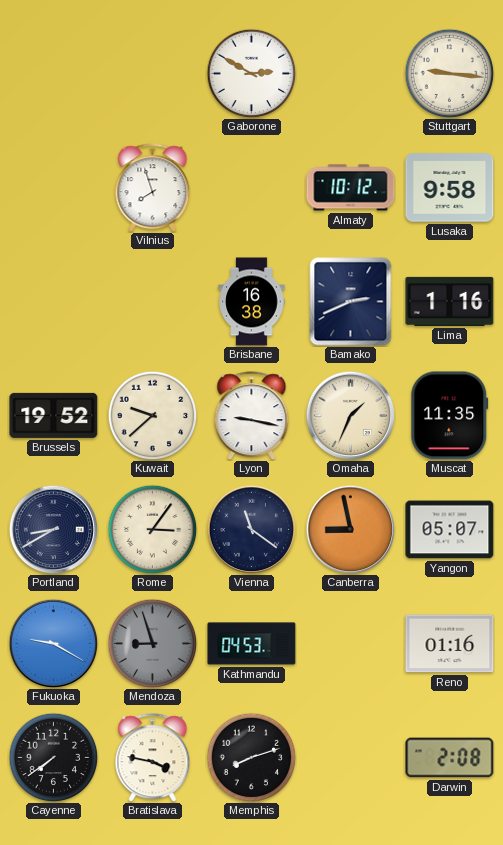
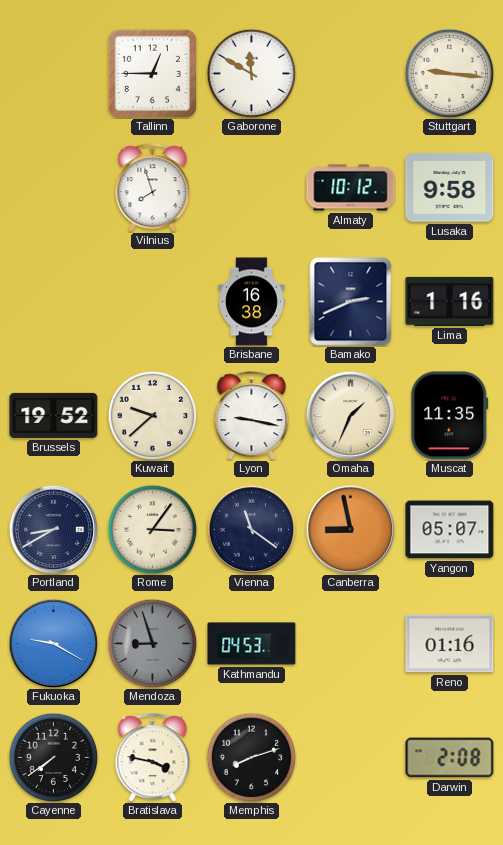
Tallinn: none -> 12:45
Gaborone: 2:50 -> 11:50
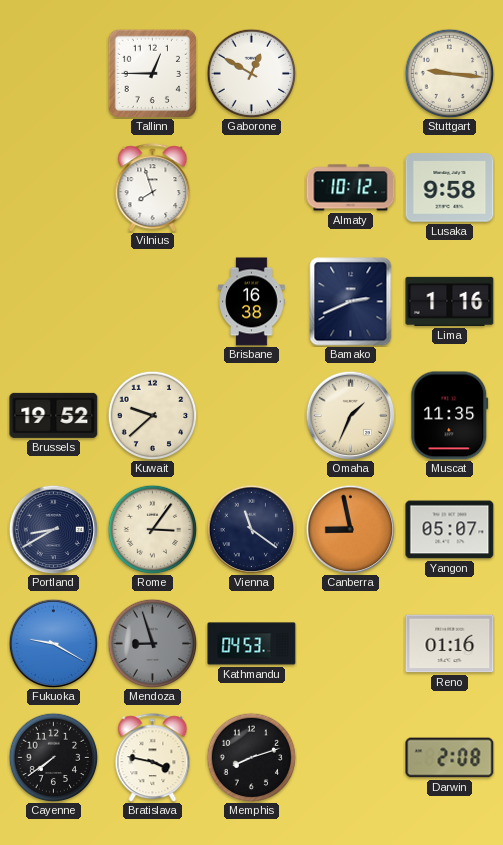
Gaborone: 11:50 -> 12:50
Lyon: 9:17 -> none
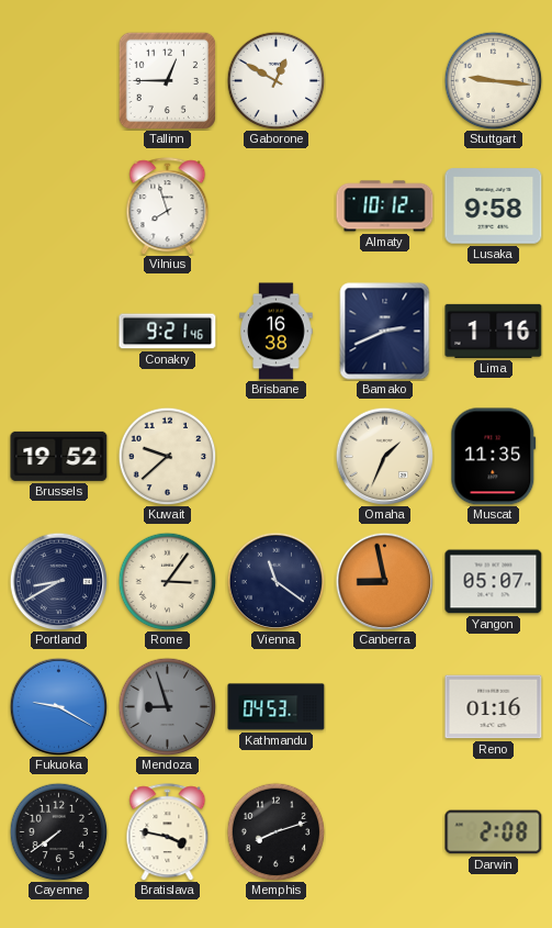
Conakry: none -> 9:21
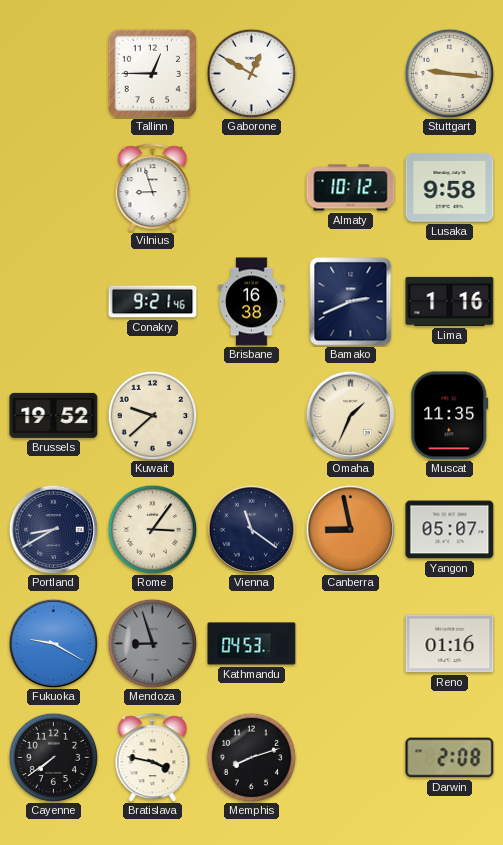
Vilnius: 7:57 -> 8:57
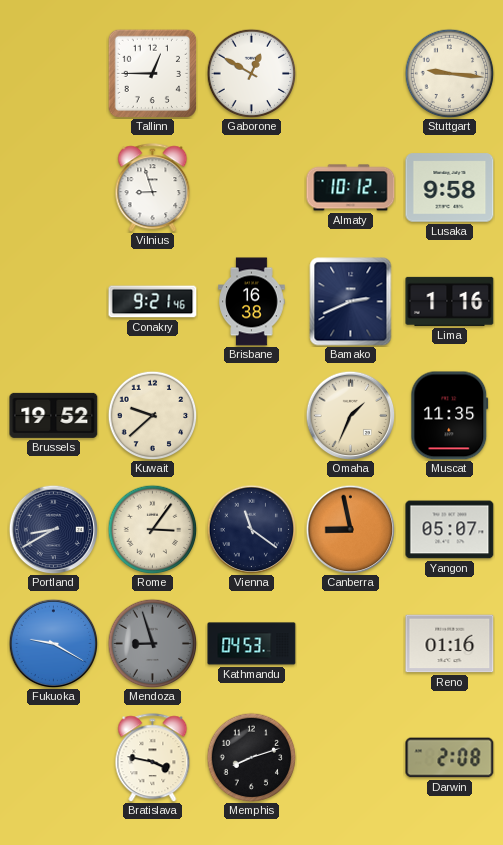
Cayenne: 7:39 -> none
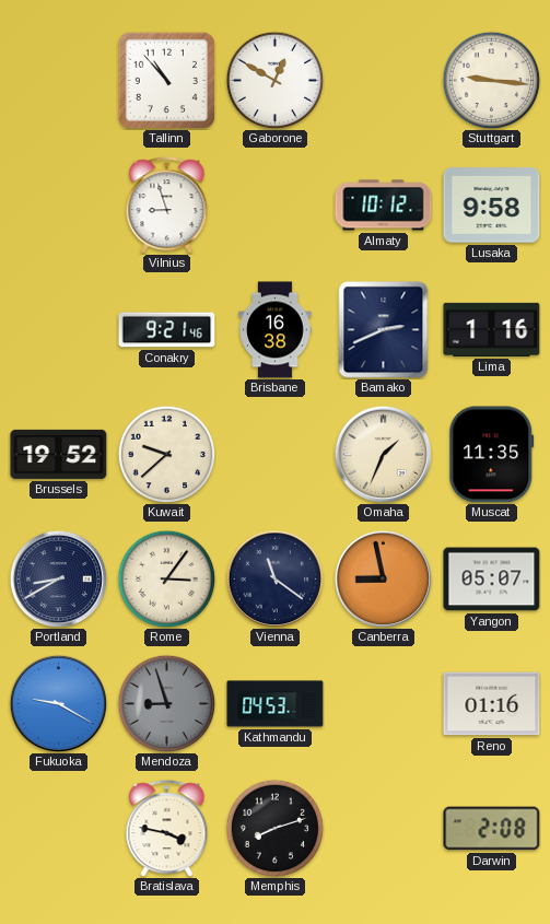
Tallinn: 12:45 -> 10:53
